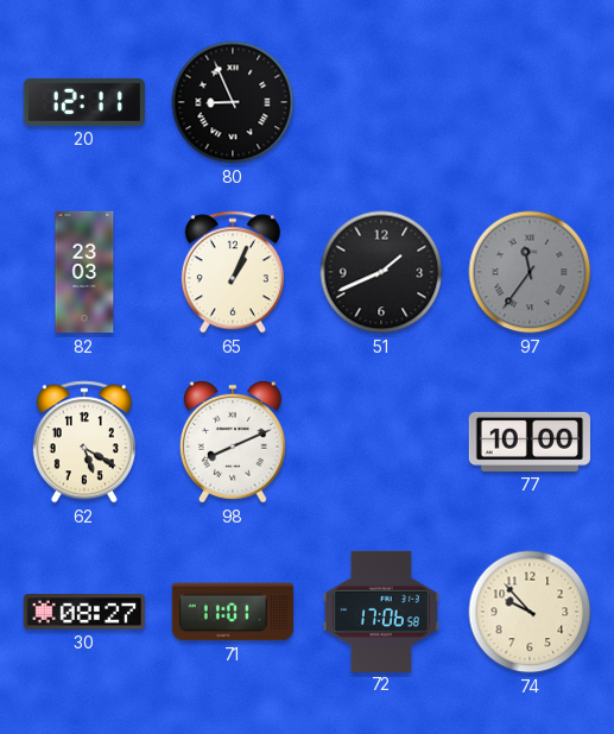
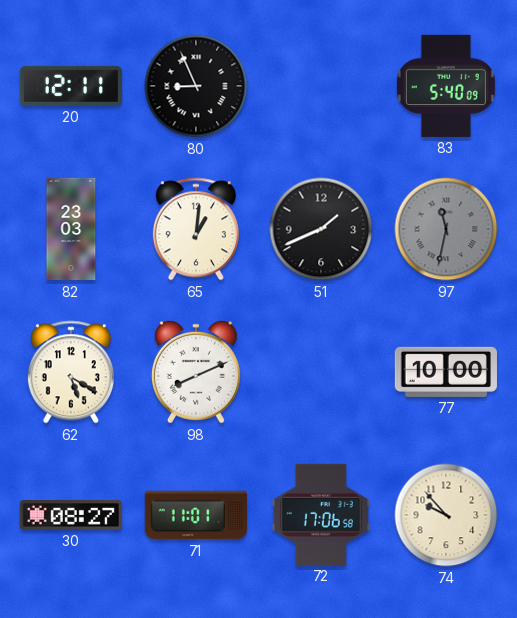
83: none -> 5:40
65: 1:04 -> 1:01
97: 11:36 -> 11:32
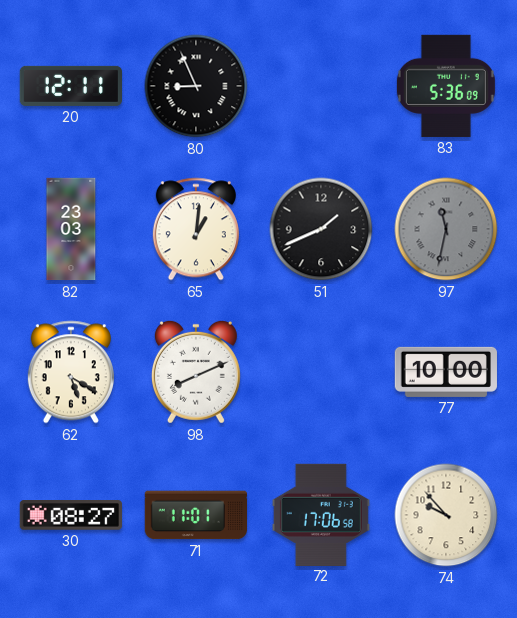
83: 5:40 -> 5:36
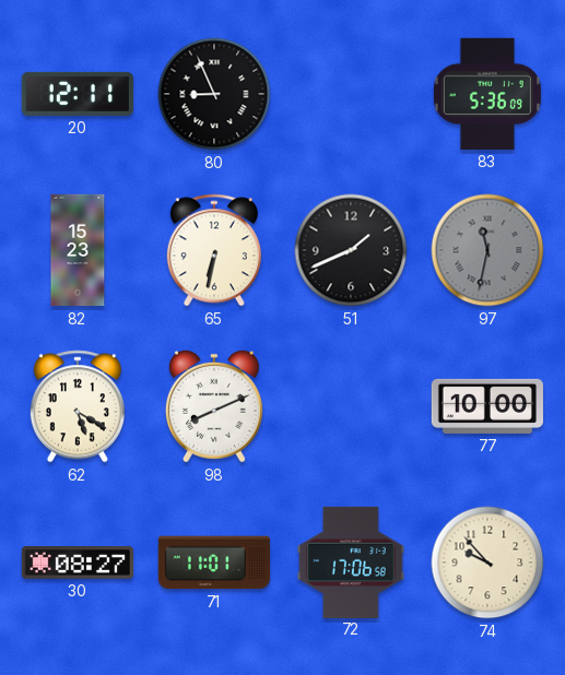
82: 23:03 -> 15:23
65: 1:01 -> 6:32
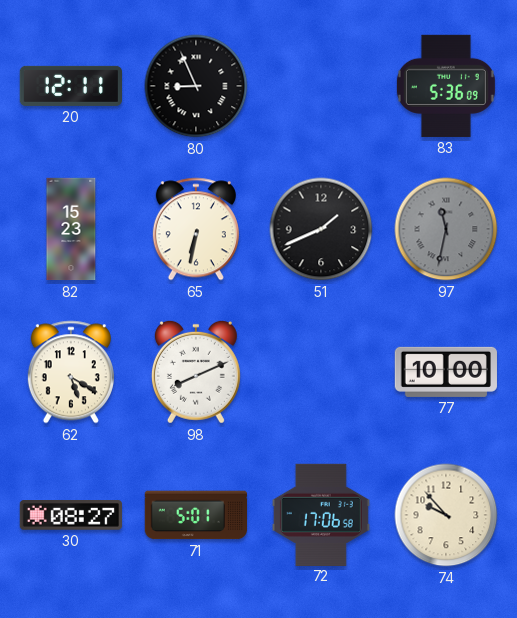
71: 11:01 -> 5:01
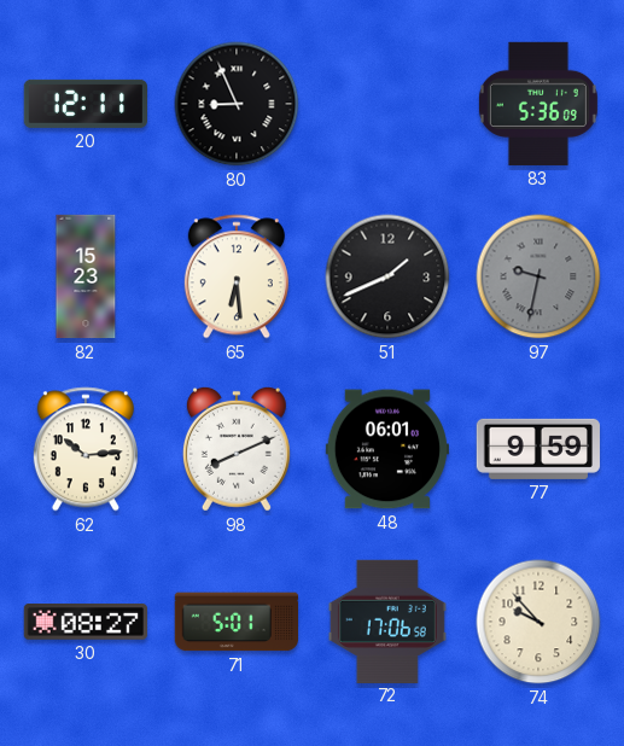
65: 6:32 -> 6:29
97: 11:32 -> 9:32
62: 5:20 -> 10:14
48: none -> 06:01
77: 10:00 -> 9:59
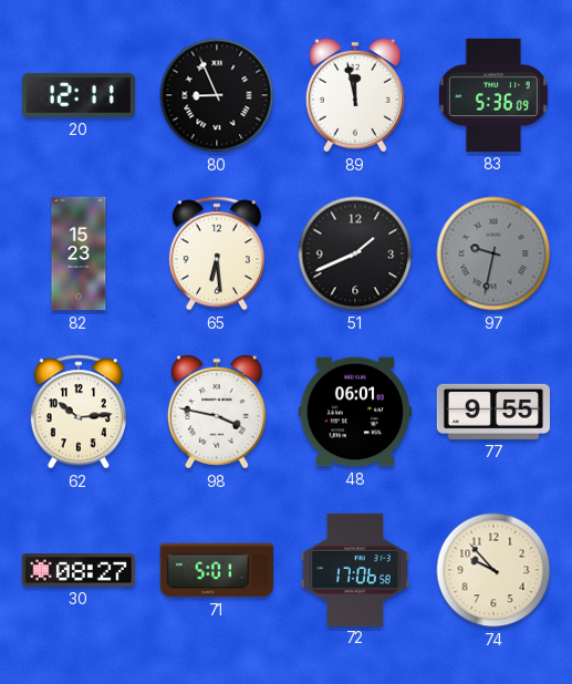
89: none -> 11:58
98: 8:11 -> 3:47
77: 9:59 -> 9:55
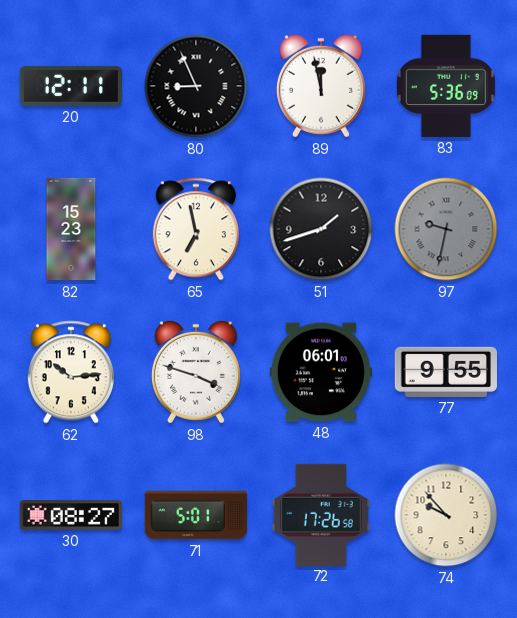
65: 6:29 -> 6:58
51: 1:41 -> 1:42
98: 3:47 -> 3:48
72: 17:06 -> 17:26
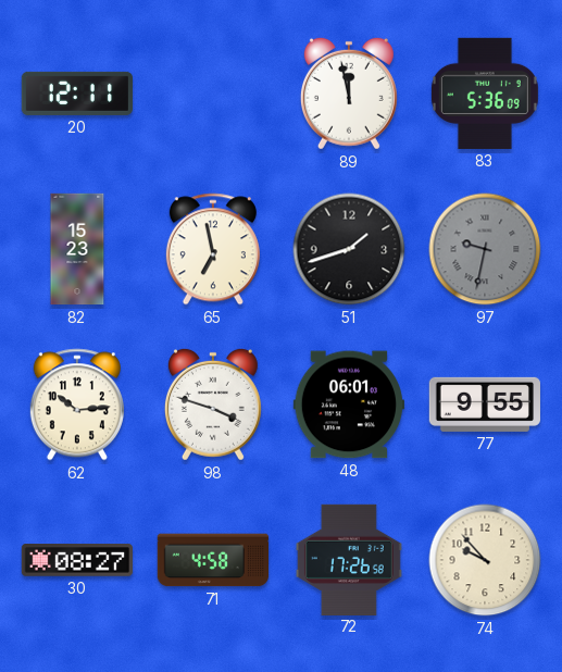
80: 8:56 -> none
71: 5:01 -> 4:58
